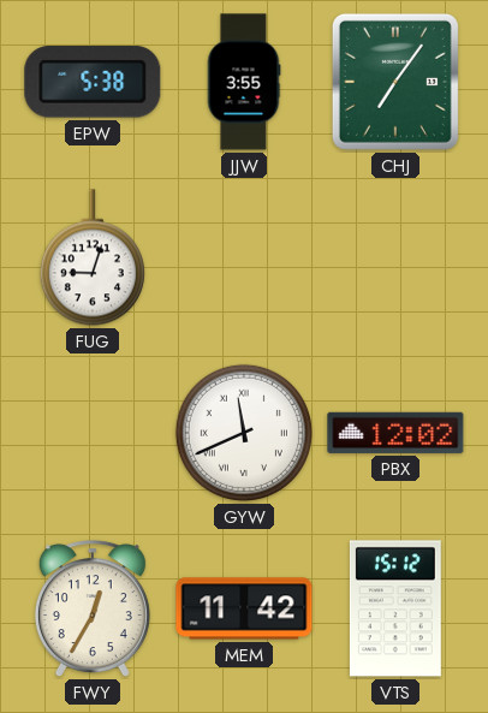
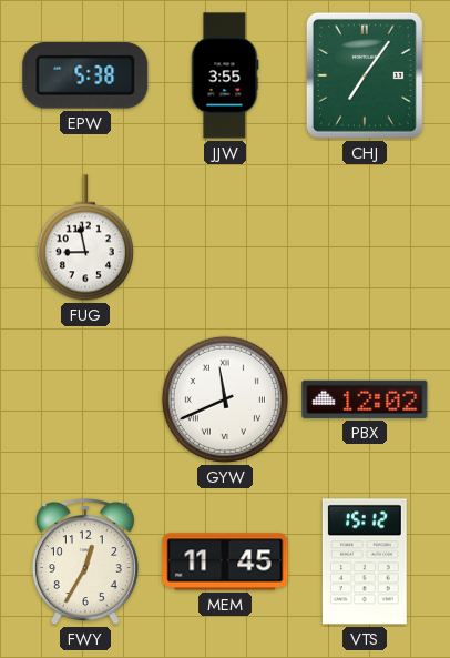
FUG: 9:03 -> 8:58
MEM: 11:42 -> 11:45
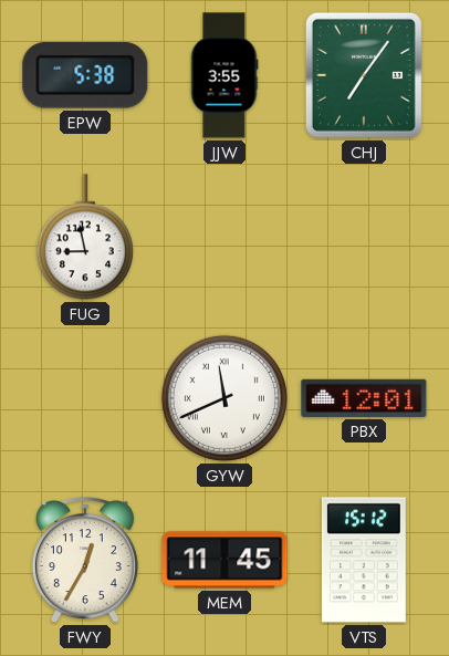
PBX: 12:02 -> 12:01
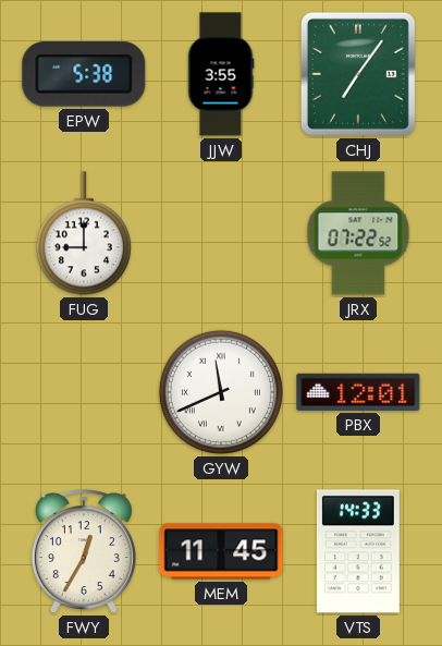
FUG: 8:58 -> 9:00
JRX: none -> 07:22
VTS: 15:12 -> 14:33
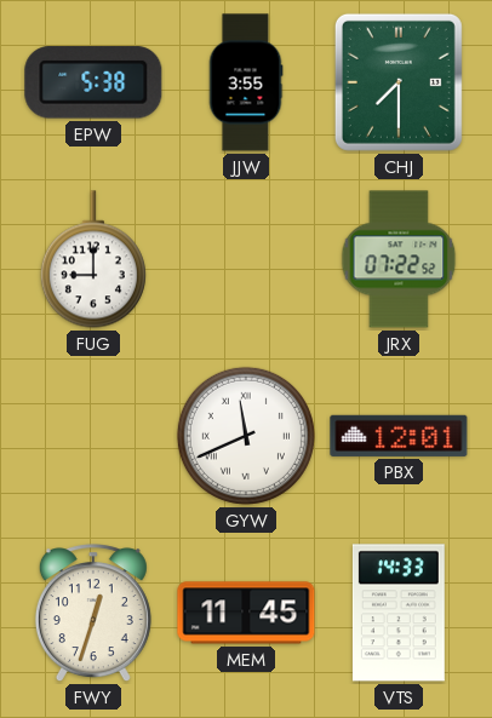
CHJ: 7:06 -> 7:30
FWY: 12:35 -> 12:33
